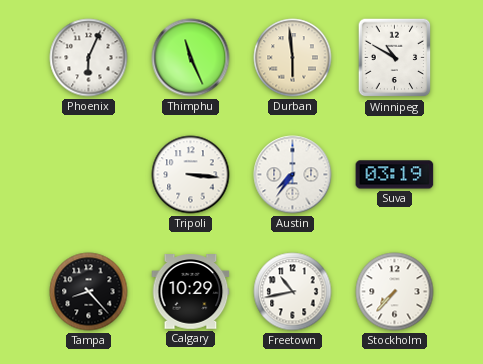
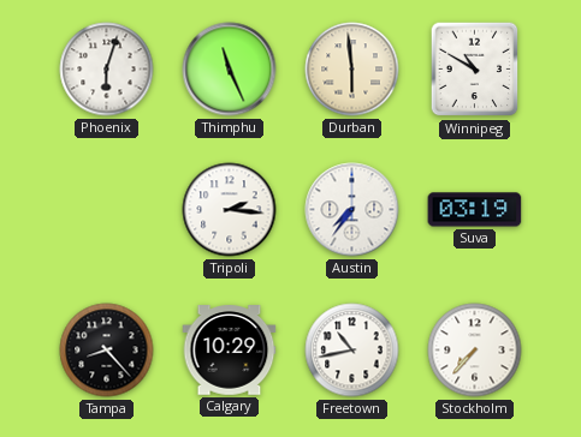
Phoenix: 6:04 -> 6:03
Tripoli: 3:16 -> 2:16
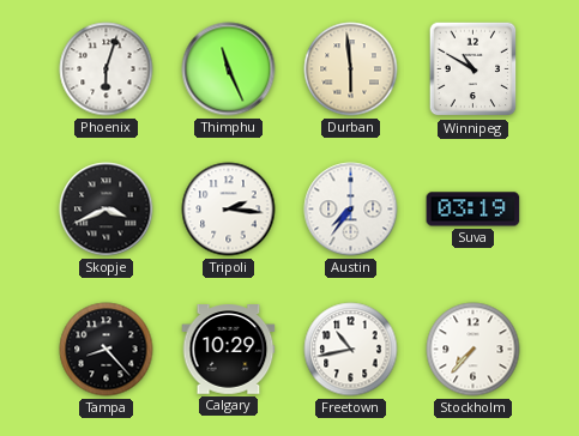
Skopje: none -> 3:41
